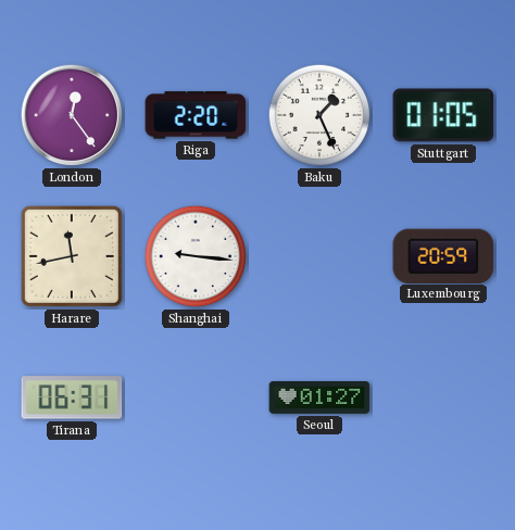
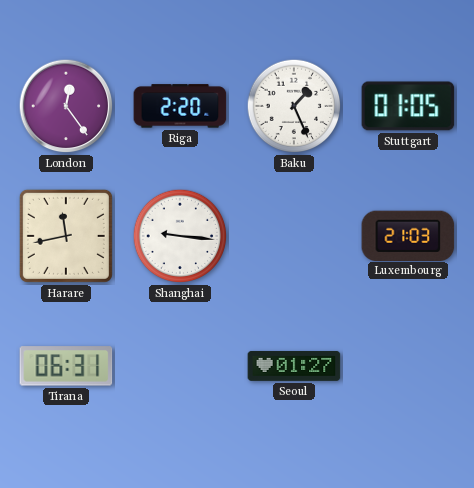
Luxembourg: 20:59 -> 21:03
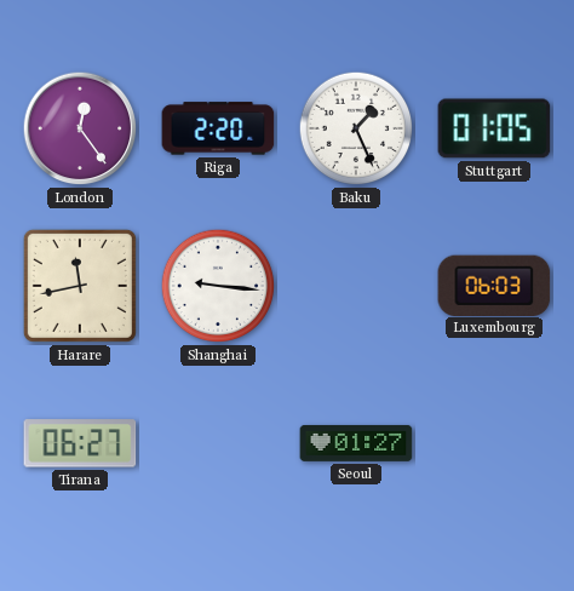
Luxembourg: 21:03 -> 06:03
Tirana: 06:31 -> 06:27
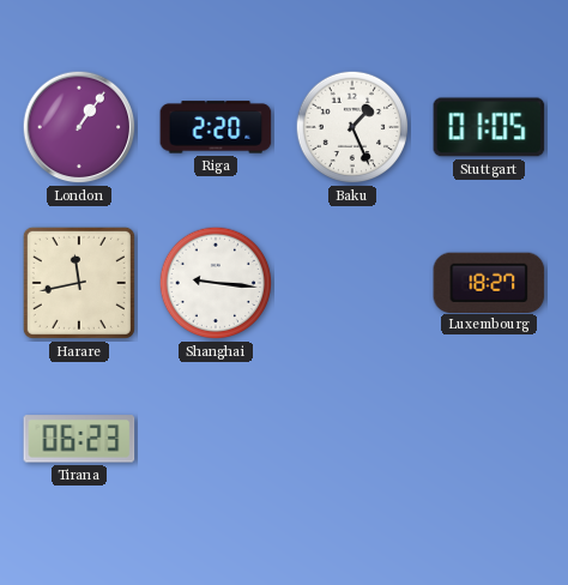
London: 12:24 -> 1:06
Luxembourg: 06:03 -> 18:27
Tirana: 06:27 -> 06:23
Seoul: 01:27 -> none
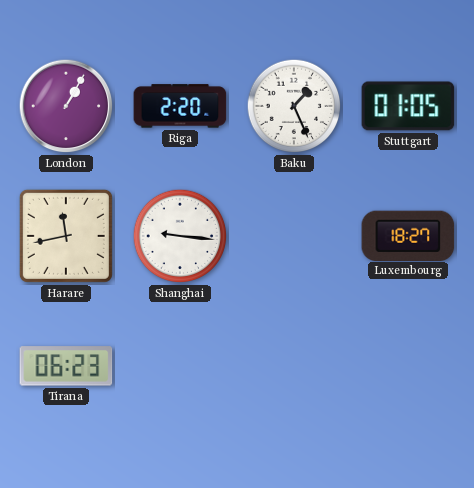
London: 1:06 -> 1:05
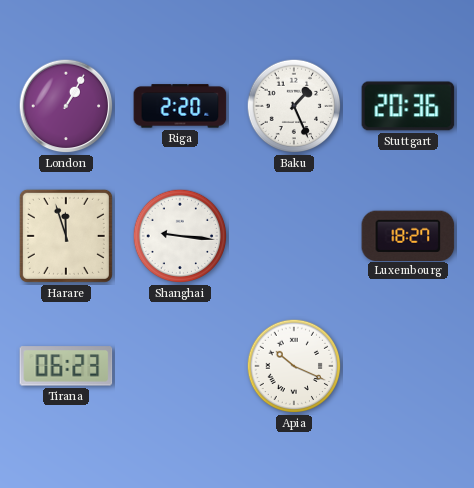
Stuttgart: 01:05 -> 20:36
Harare: 11:43 -> 11:57
Apia: none -> 10:19
